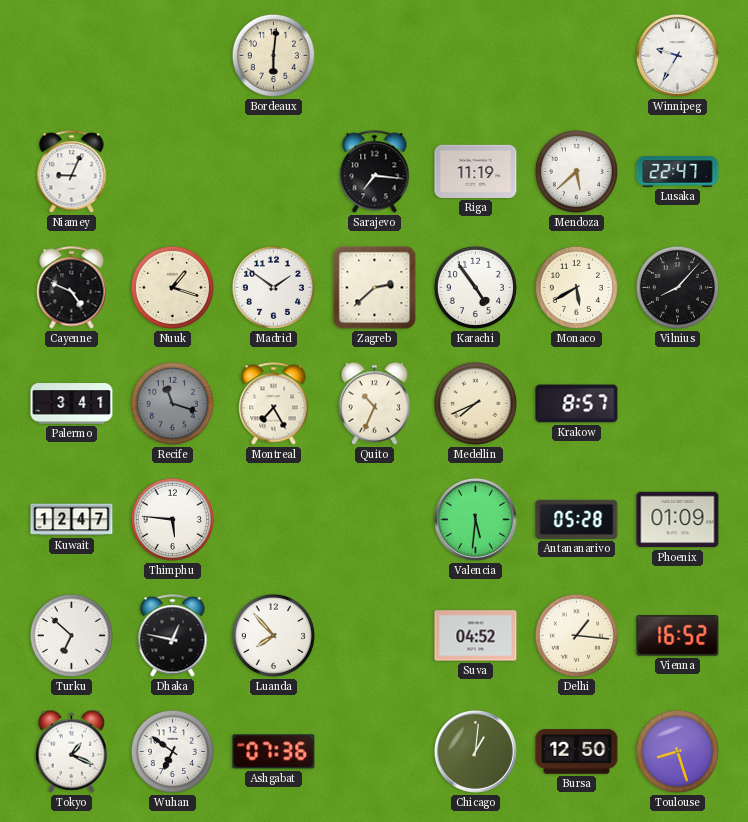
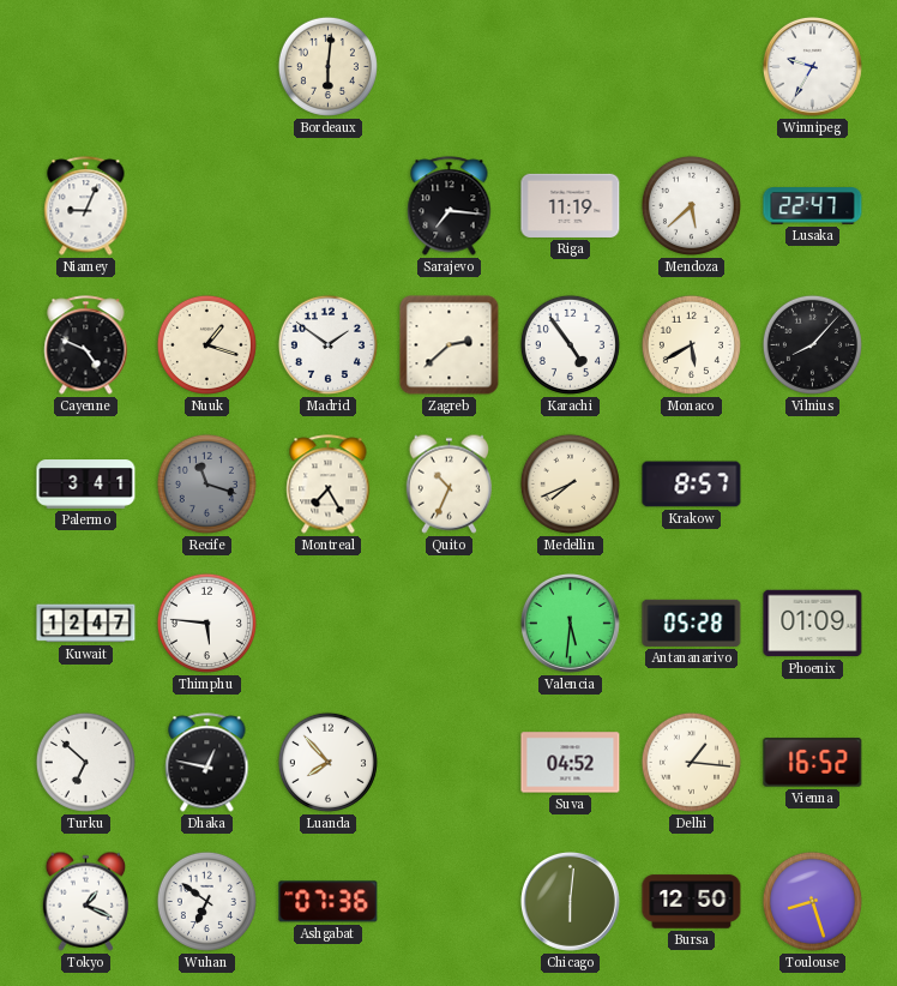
Chicago: 1:01 -> 6:01
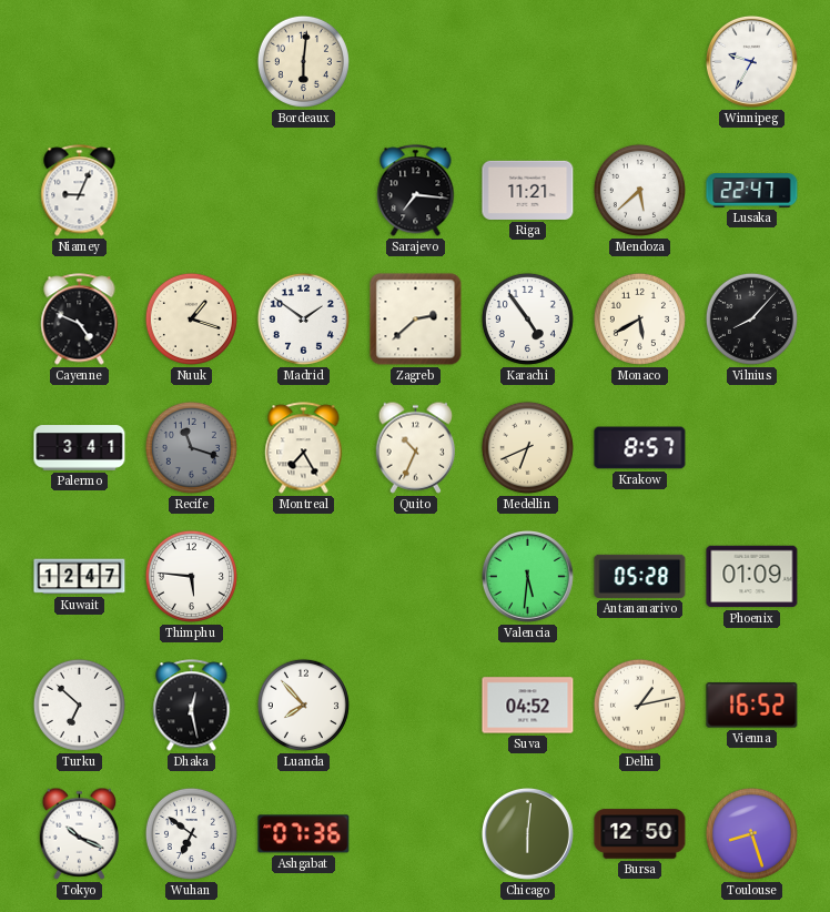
Riga: 11:19 -> 11:21
Medellin: 7:41 -> 6:41
Dhaka: 12:47 -> 12:28
Delhi: 1:16 -> 1:13
Tokyo: 1:19 -> 10:19
